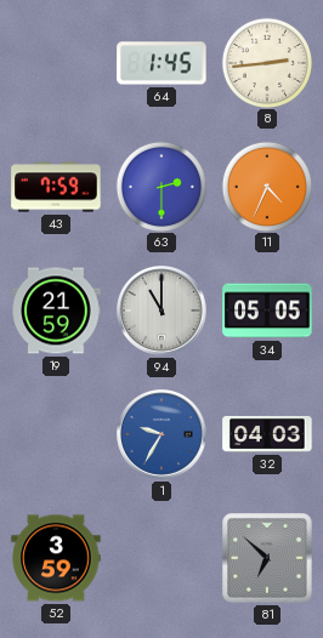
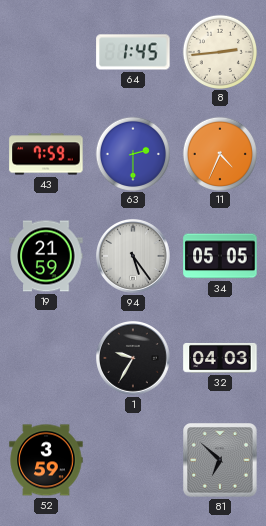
94: 11:00 -> 5:24
1 dial: blue -> black
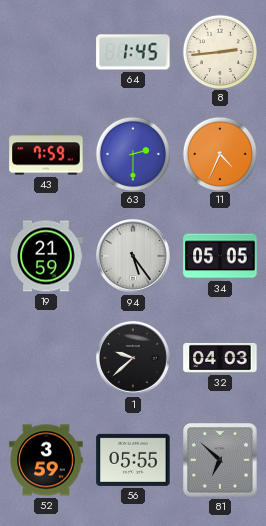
1: 9:35 -> 9:38
56: none -> 05:55
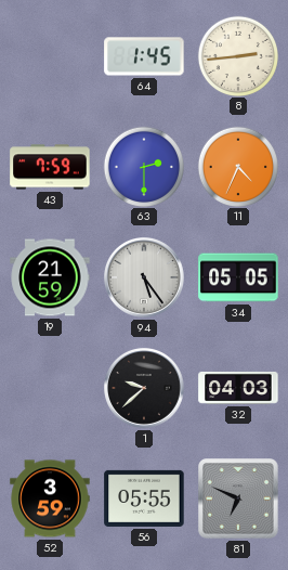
81: 6:52 -> 6:49
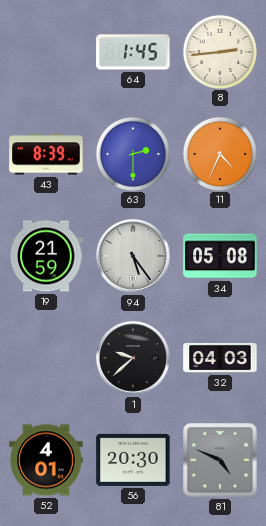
43: 7:59 -> 8:39
34: 05:05 -> 05:08
52: 3:59 -> 4:01
56: 05:55 -> 20:30
81: 6:49 -> 4:49
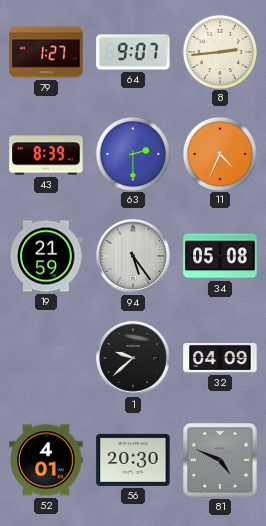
79: none -> 1:27
64: 1:45 -> 9:07
32: 04:03 -> 04:09
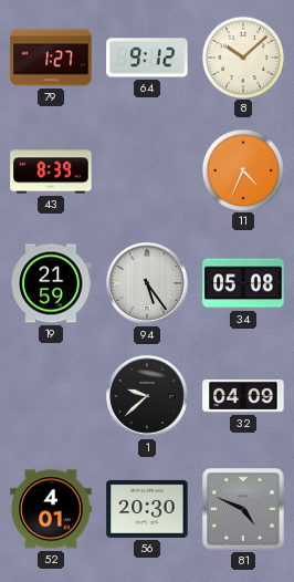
64: 9:07 -> 9:12
8: 2:44 -> 10:08
63: 2:30 -> none
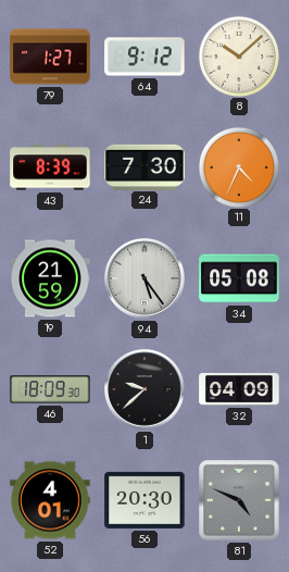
24: none -> 7:30
46: none -> 18:09
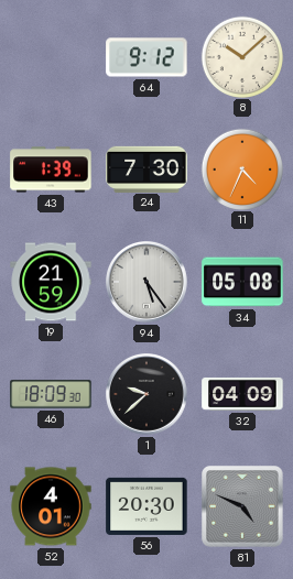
79: 1:27 -> none
43: 8:39 -> 1:39
